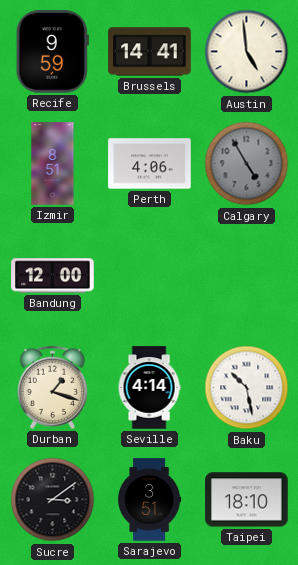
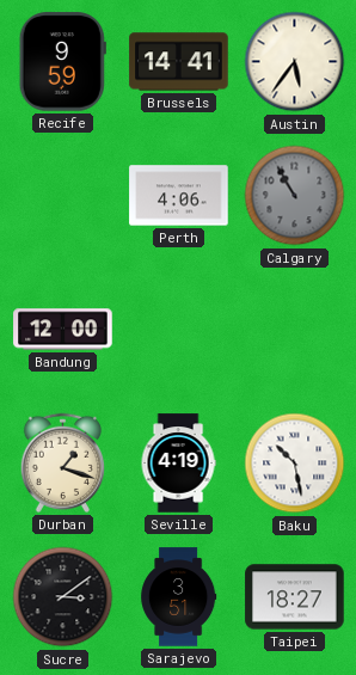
Austin: 4:59 -> 5:36
Izmir: 8:51 -> none
Calgary: 4:55 -> 10:55
Seville: 4:14 -> 4:19
Taipei: 18:10 -> 18:27
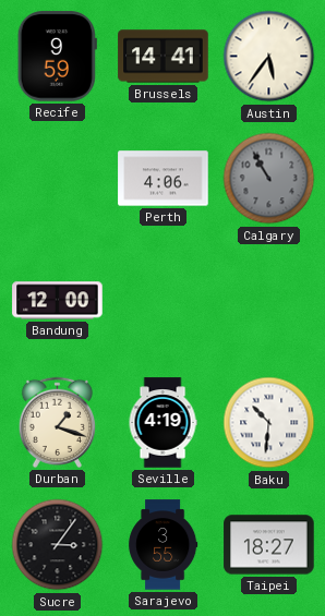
Baku: 10:28 -> 10:31
Sucre: 3:09 -> 3:06
Sarajevo: 3:51 -> 3:55
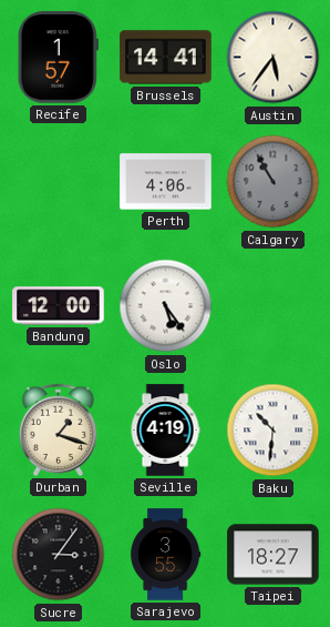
Recife: 9:59 -> 1:57
Oslo: none -> 5:24
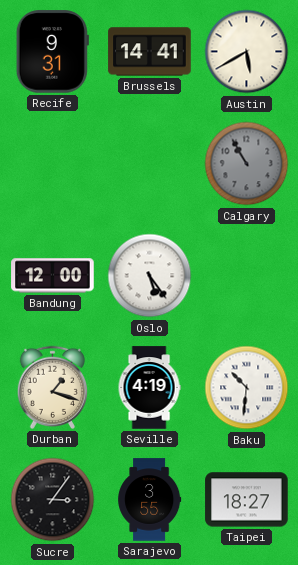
Recife: 1:57 -> 9:31
Austin: 5:36 -> 5:40
Perth: 4:06 -> none
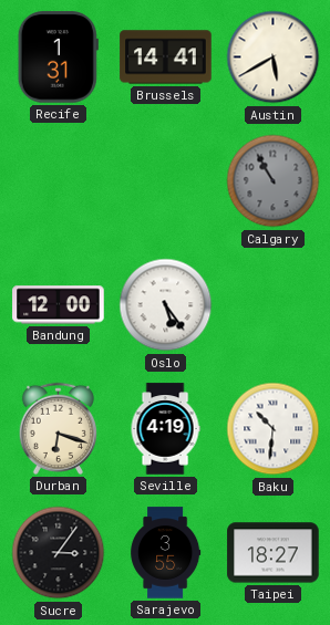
Recife: 9:31 -> 1:31
Durban: 1:18 -> 6:18
